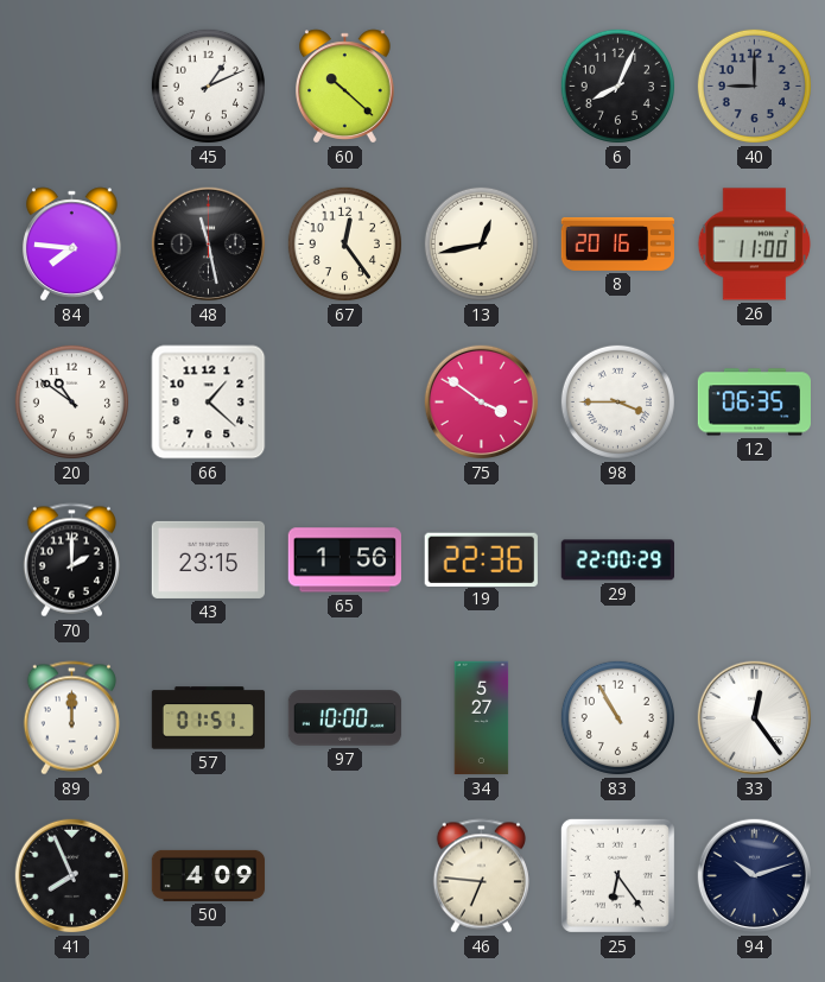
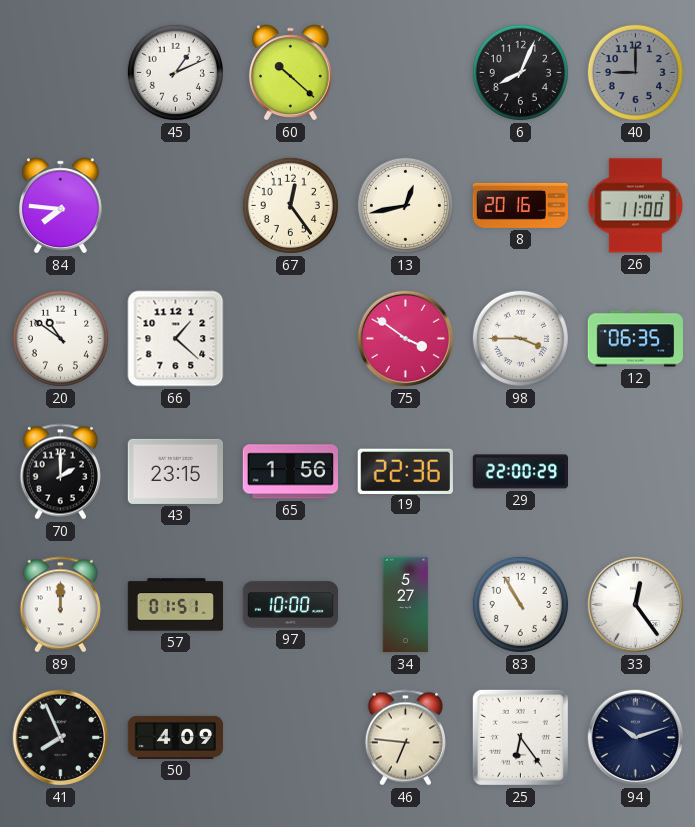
48: 11:28 -> none
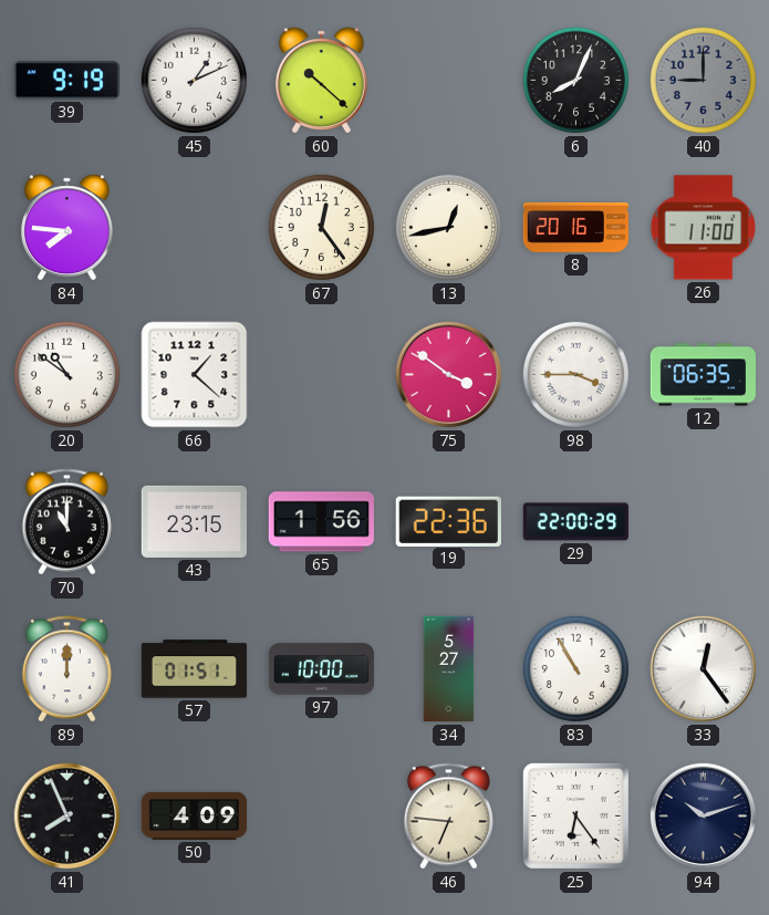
39: none -> 9:19
70: 2:00 -> 11:00
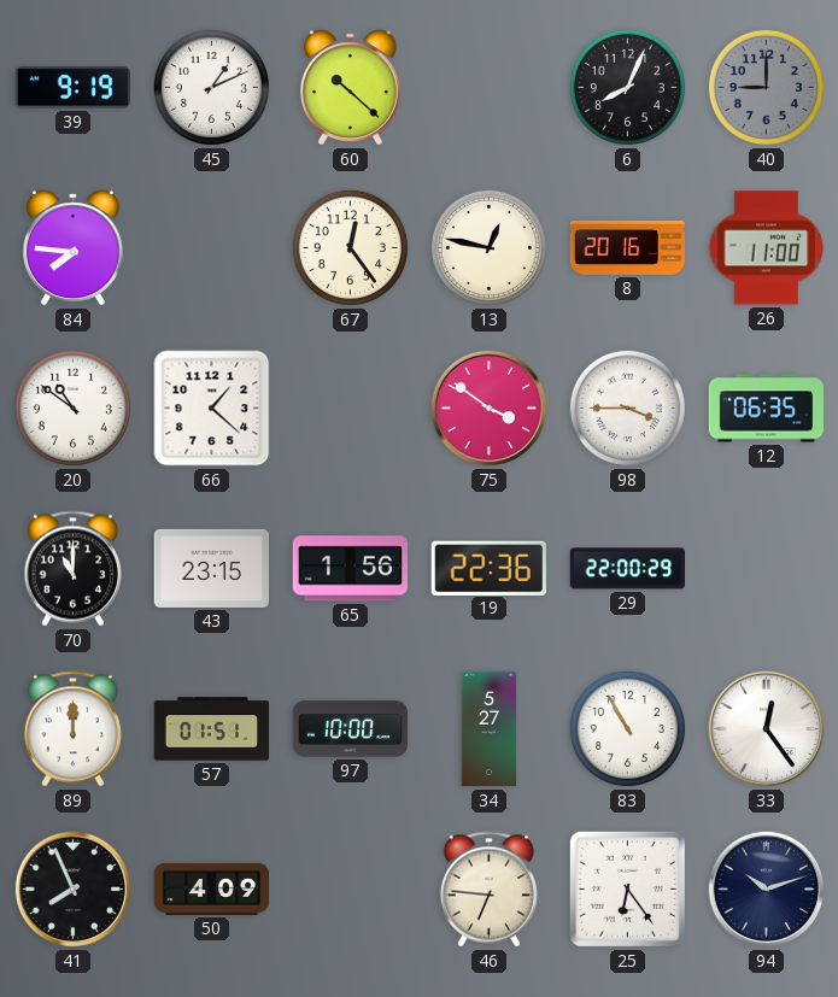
13: 12:43 -> 12:47
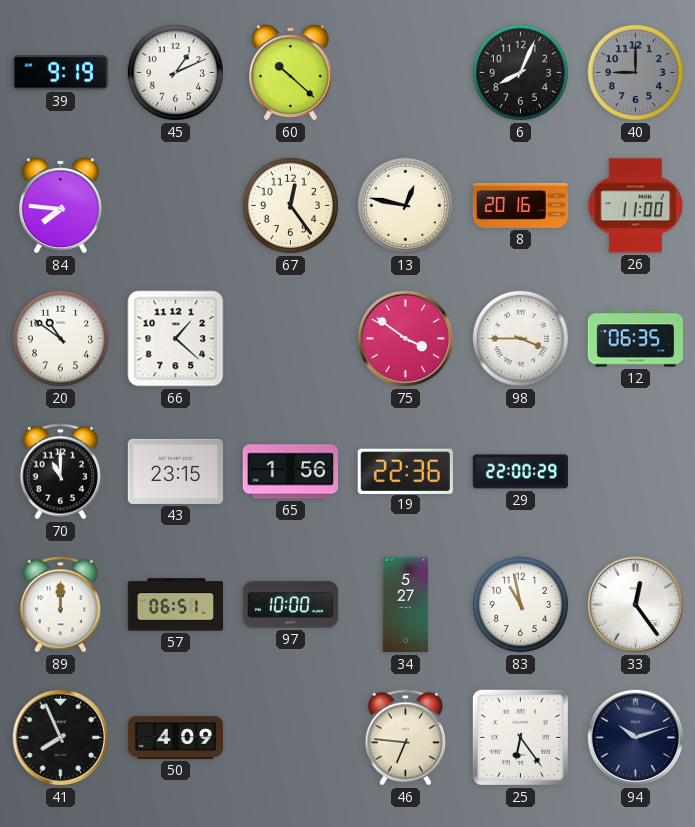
57: 01:51 -> 06:51
83: 10:55 -> 10:58
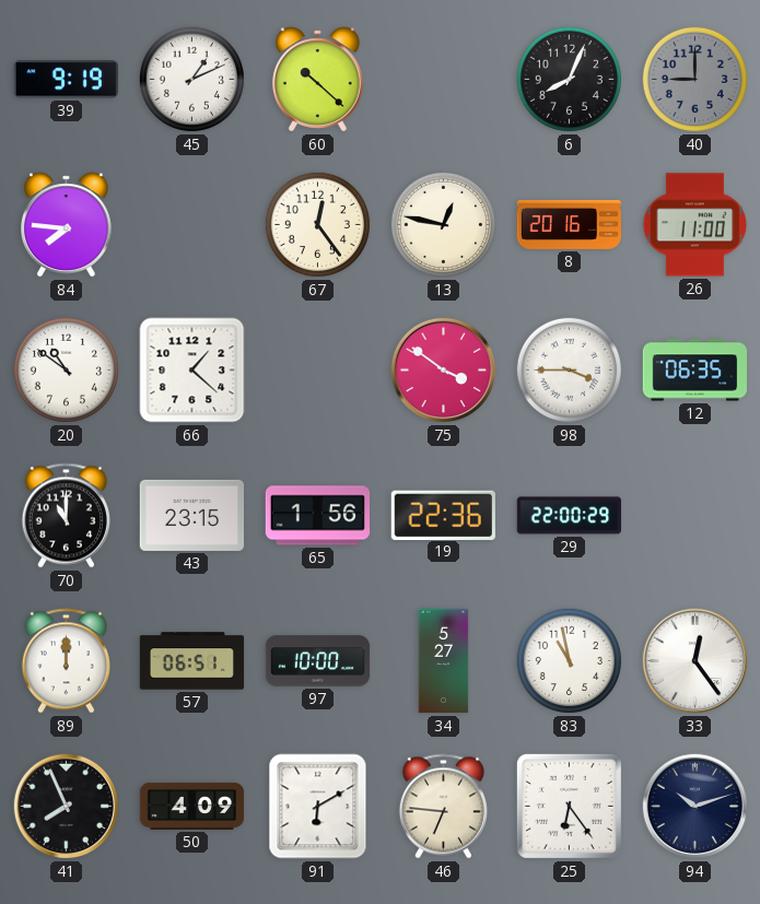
91: none -> 6:10
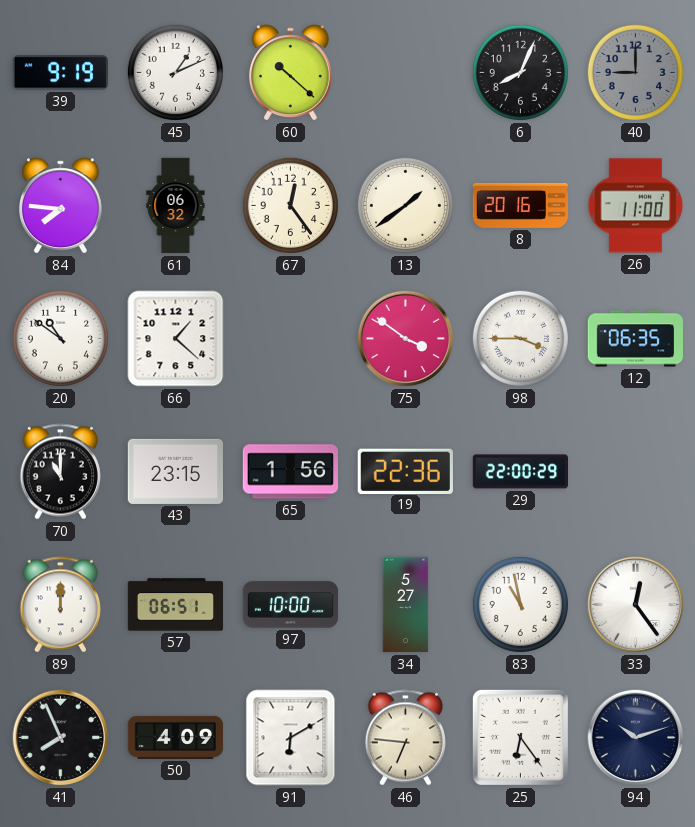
61: none -> 06:32
13: 12:47 -> 1:39
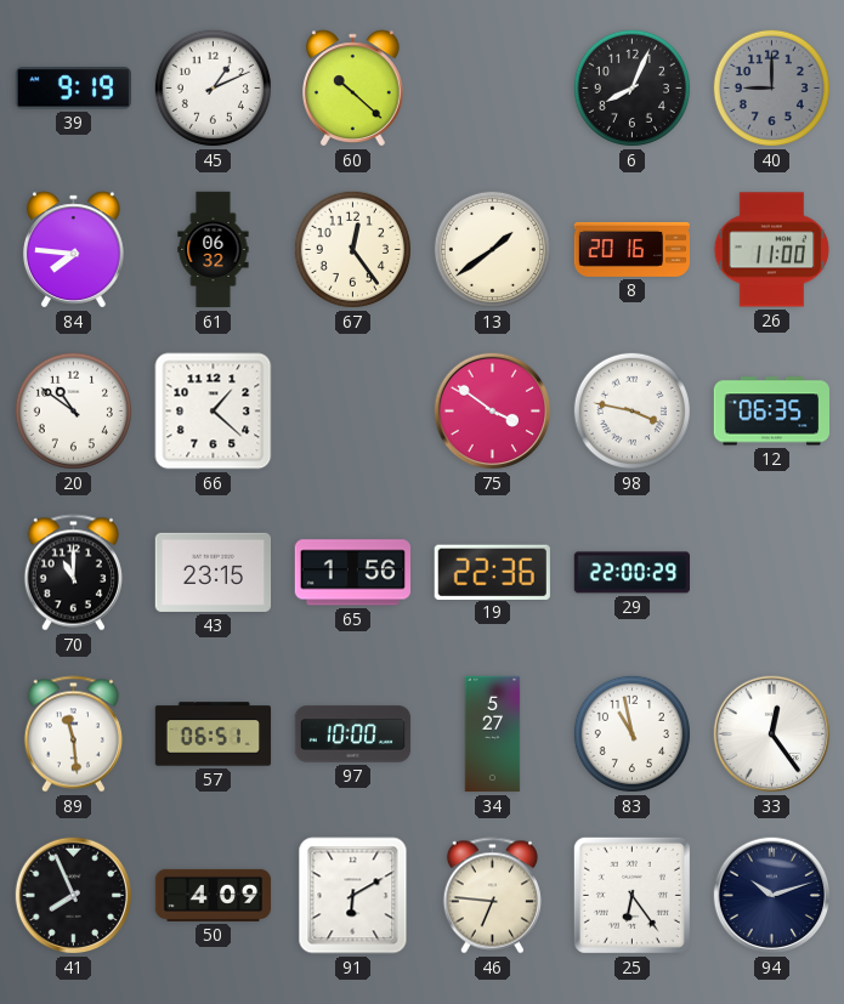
98: 3:45 -> 3:47
89: 12:00 -> 11:29
